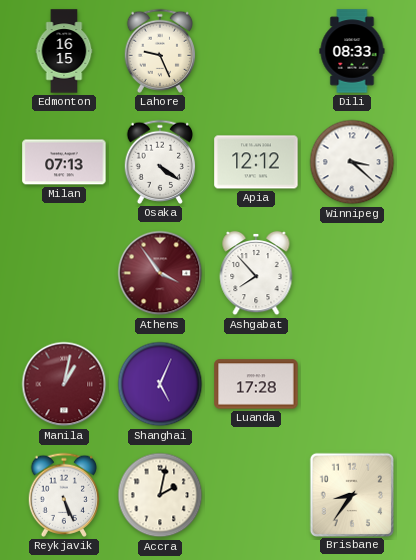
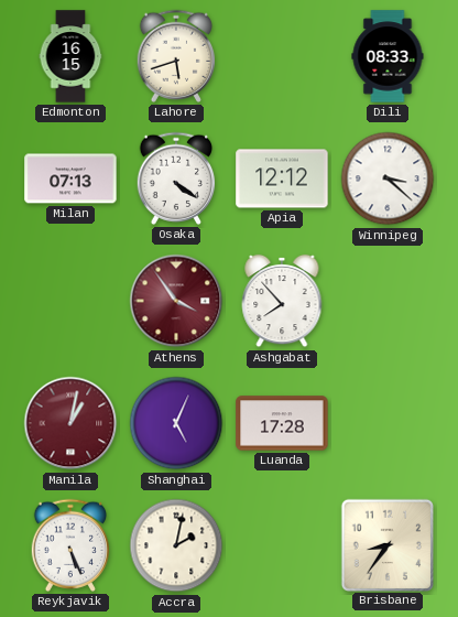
Lahore: 9:26 -> 5:42
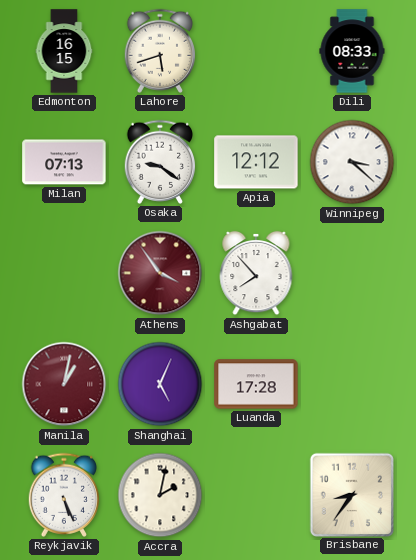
Osaka: 4:21 -> 9:21
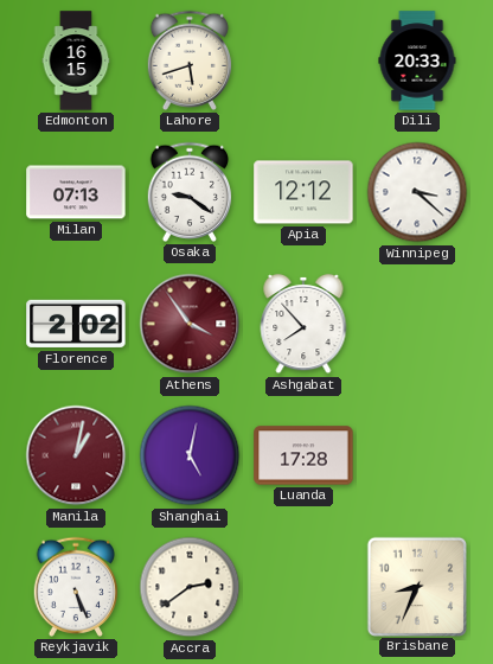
Dili: 08:33 -> 20:33
Florence: none -> 2:02
Shanghai: 5:04 -> 5:02
Accra: 2:02 -> 2:39
Brisbane: 8:36 -> 8:34
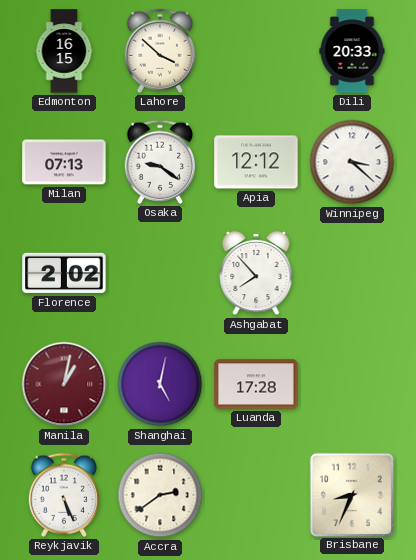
Lahore: 5:42 -> 3:52
Athens: 3:54 -> none
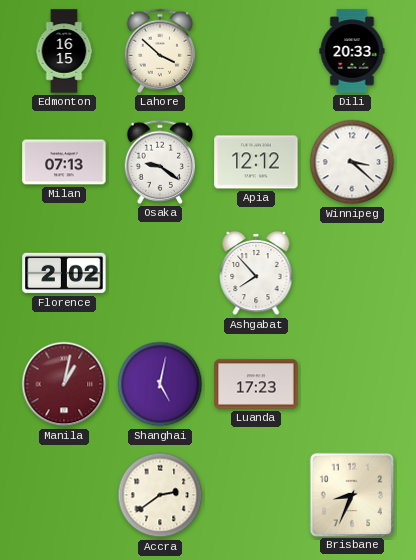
Luanda: 17:28 -> 17:23
Reykjavik: 5:26 -> none
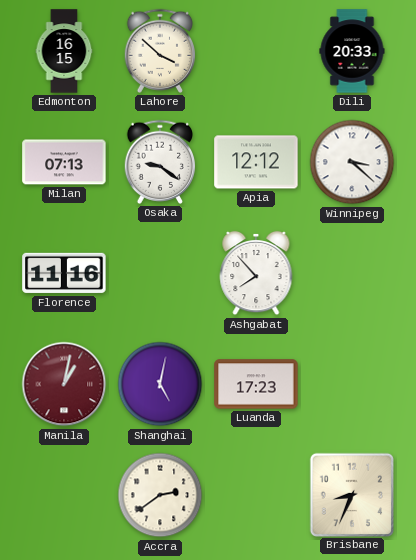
Florence: 2:02 -> 11:16
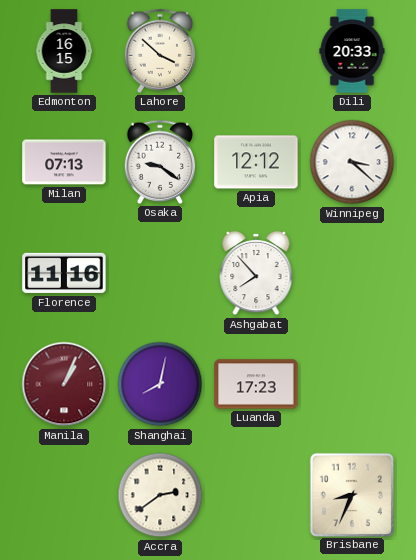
Manila: 1:02 -> 1:04
Shanghai: 5:02 -> 8:02
